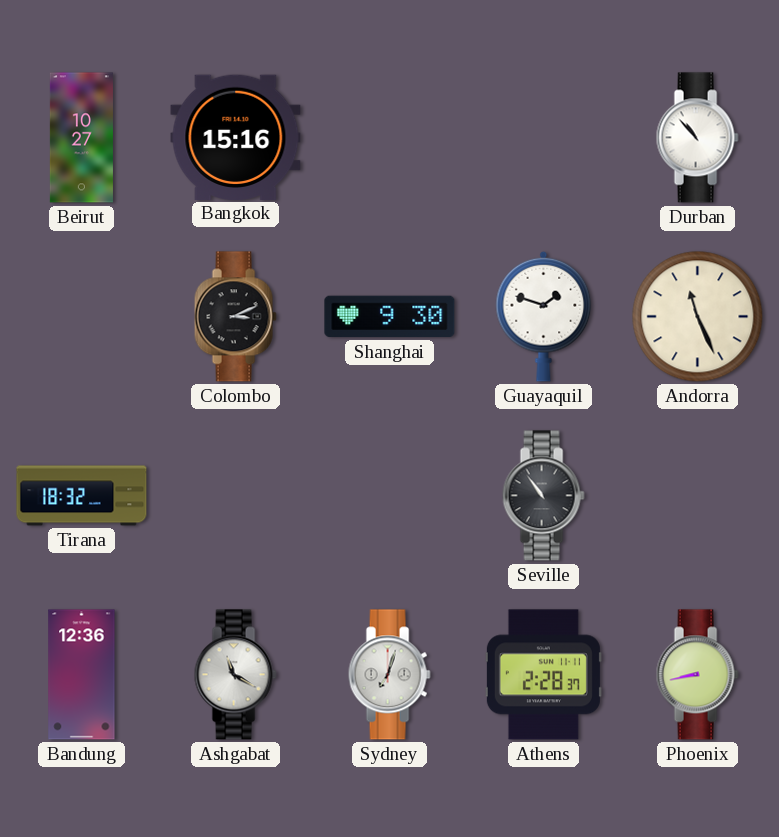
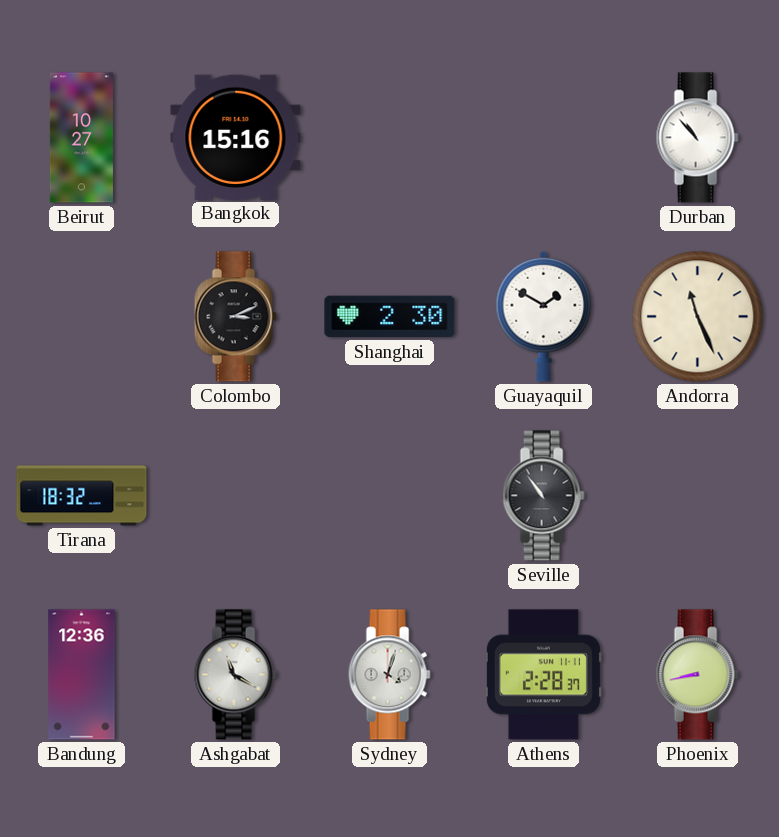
Shanghai: 9:30 -> 2:30
Guayaquil: 1:48 -> 1:50
Sydney: 7:03 -> 4:03
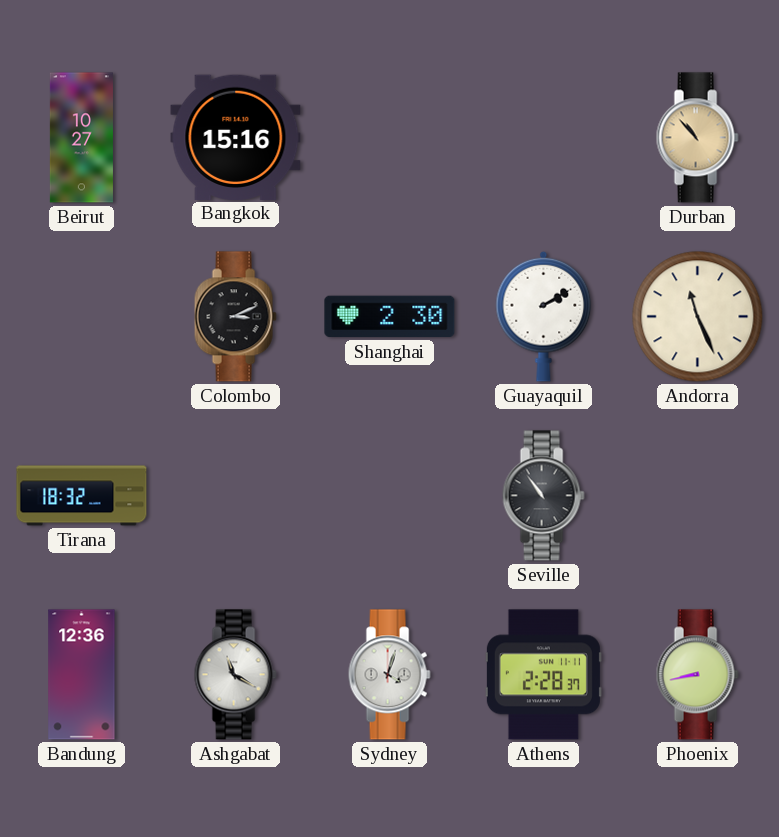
Durban dial: white -> champagne
Guayaquil: 1:50 -> 2:10
